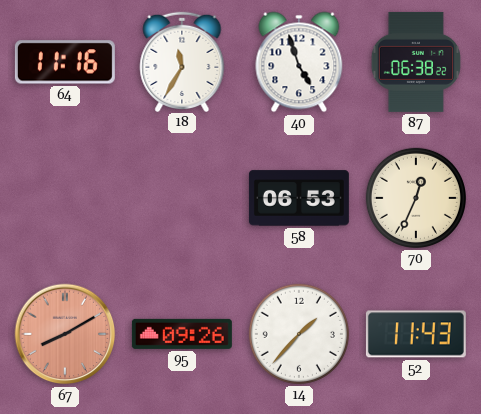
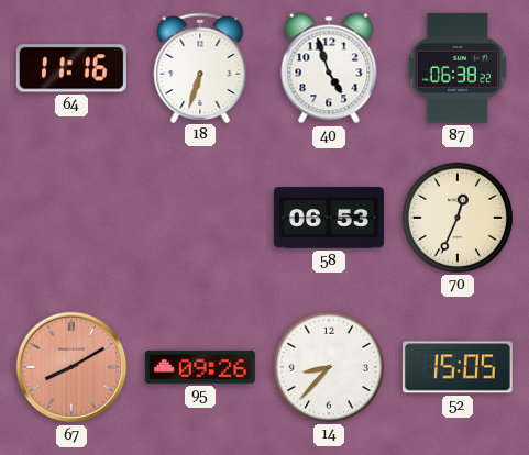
18: 11:35 -> 6:33
14: 1:37 -> 8:37
52: 11:43 -> 15:05
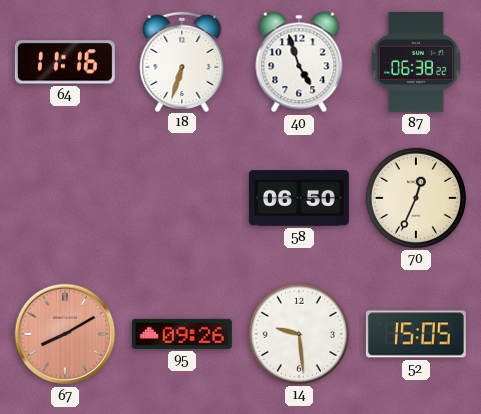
58: 06:53 -> 06:50
14: 8:37 -> 9:29
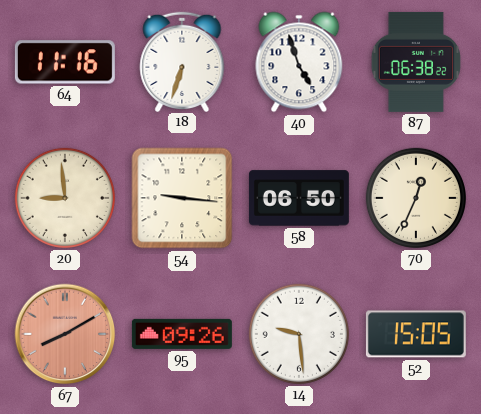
20: none -> 8:59
54: none -> 9:16
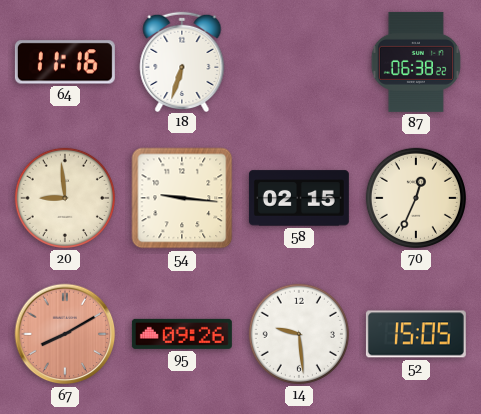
40: 4:57 -> none
58: 06:50 -> 02:15
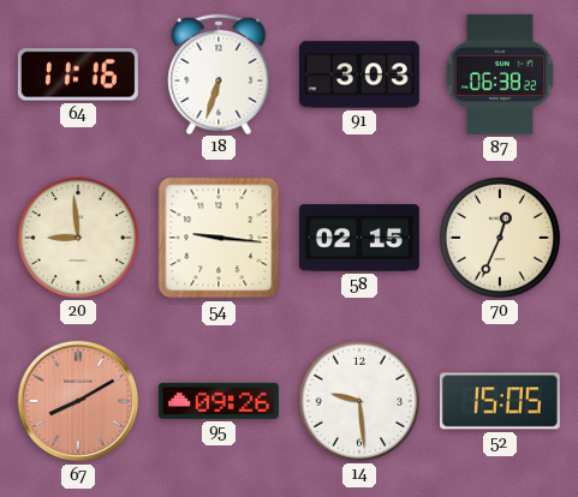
91: none -> 3:03
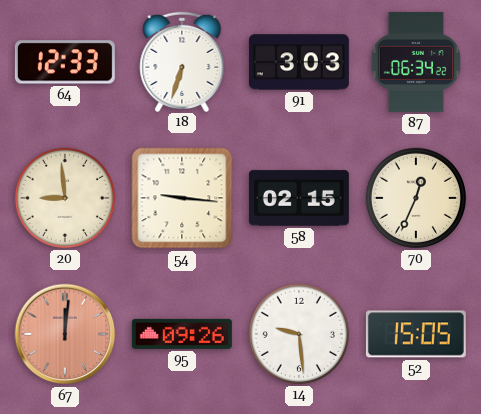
64: 11:16 -> 12:33
87: 06:38 -> 06:34
67: 8:10 -> 12:01
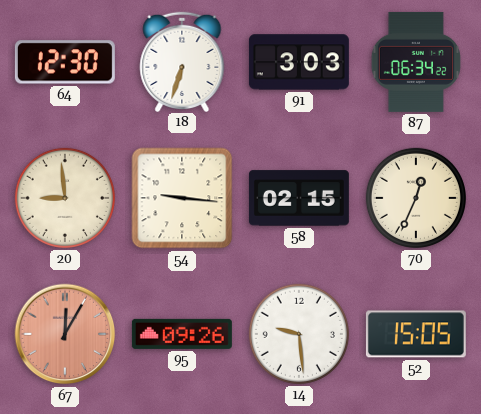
64: 12:33 -> 12:30
67: 12:01 -> 12:05
